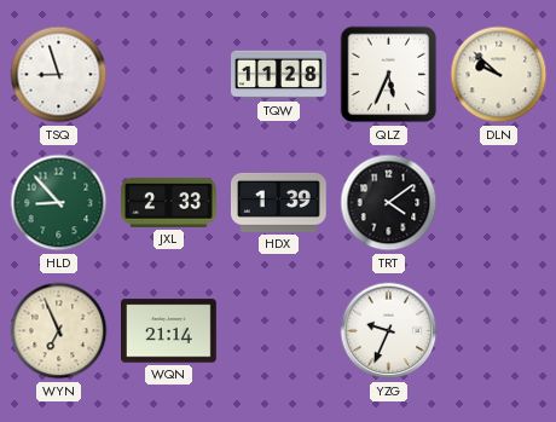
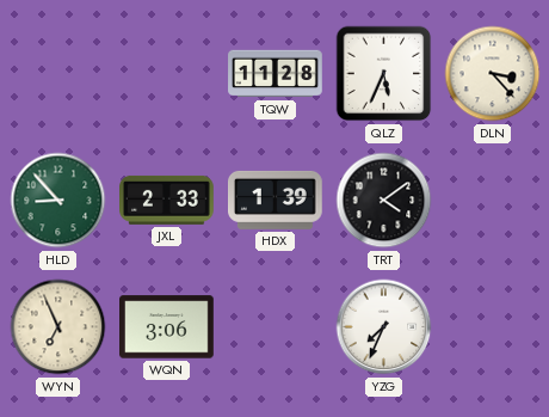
TSQ: 8:57 -> none
DLN: 9:52 -> 3:23
WQN: 21:14 -> 3:06
YZG: 9:34 -> 7:34
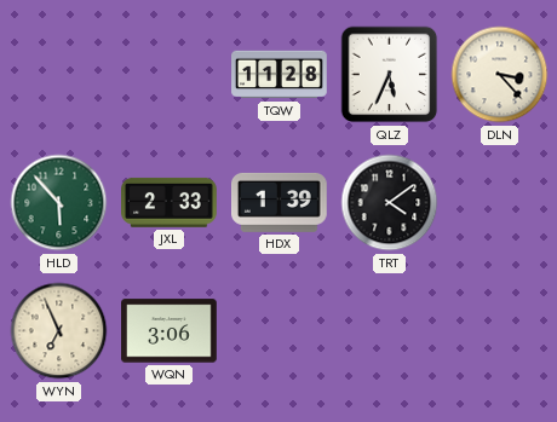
HLD: 8:53 -> 5:53
YZG: 7:34 -> none
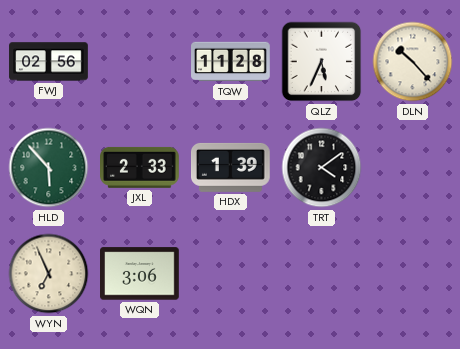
FWJ: none -> 02:56
DLN: 3:23 -> 10:23
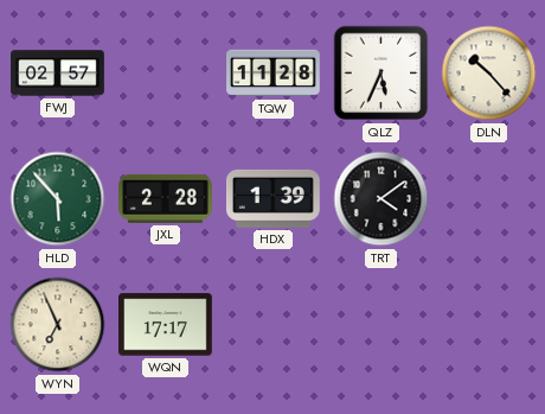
FWJ: 02:56 -> 02:57
JXL: 2:33 -> 2:28
WQN: 3:06 -> 17:17
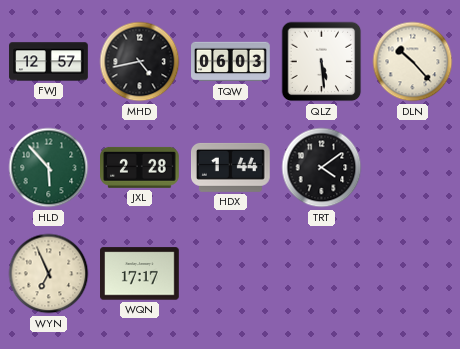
FWJ: 02:57 -> 12:57
MHD: none -> 4:43
TQW: 11:28 -> 06:03
QLZ: 5:34 -> 5:29
HDX: 1:39 -> 1:44
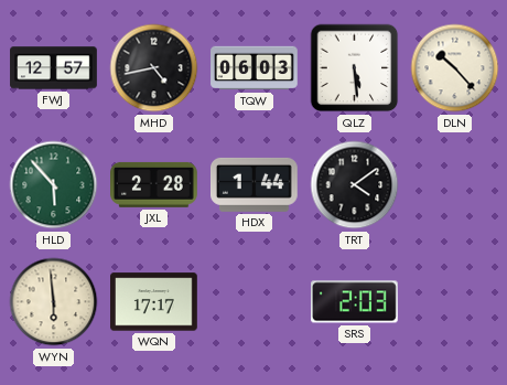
WYN: 6:56 -> 5:59
SRS: none -> 2:03
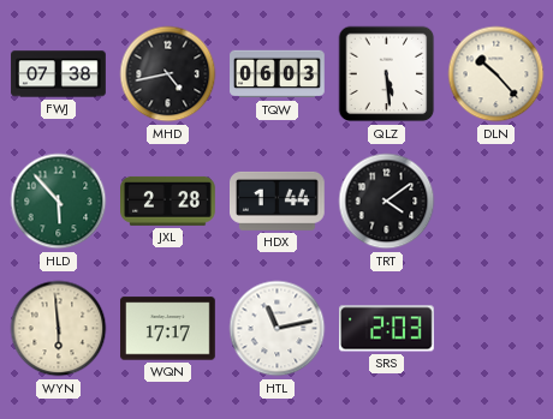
FWJ: 12:57 -> 07:38
HTL: none -> 11:13
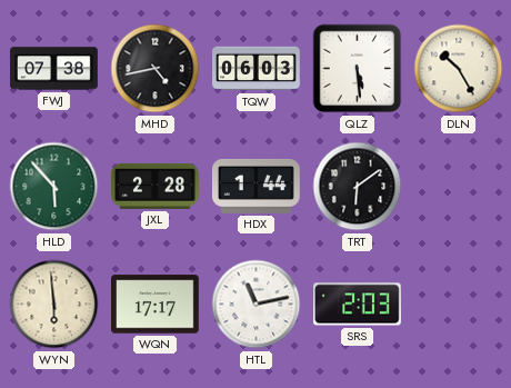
DLN: 10:23 -> 10:25
TRT: 4:09 -> 6:09
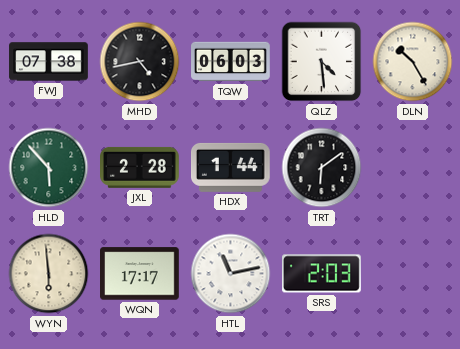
QLZ: 5:29 -> 4:29
